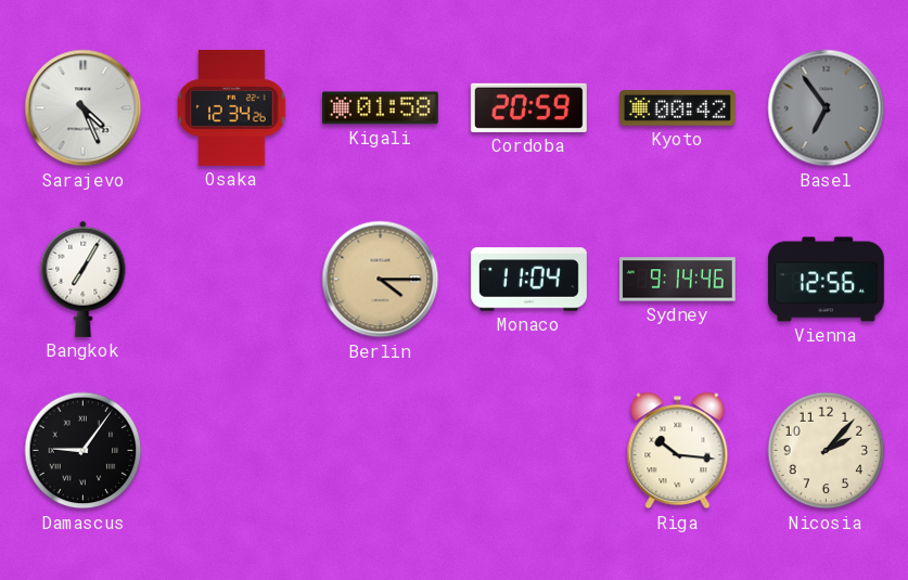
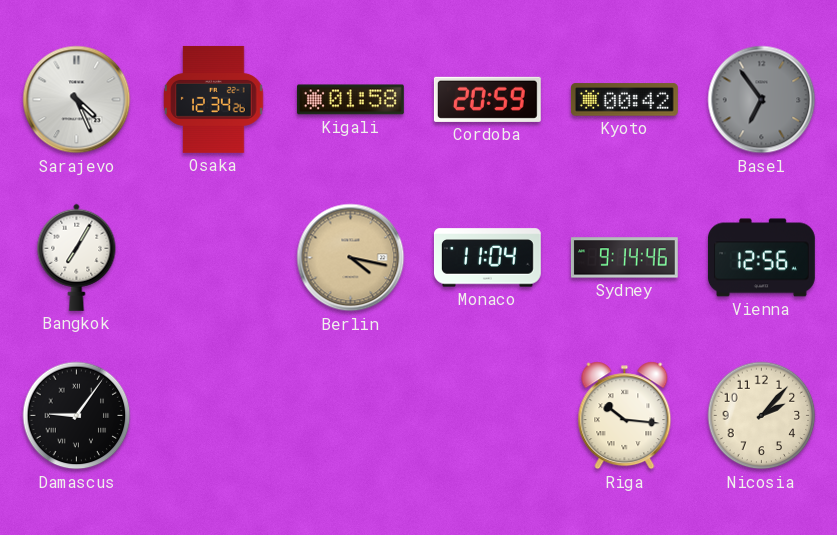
Berlin: 4:15 -> 4:17
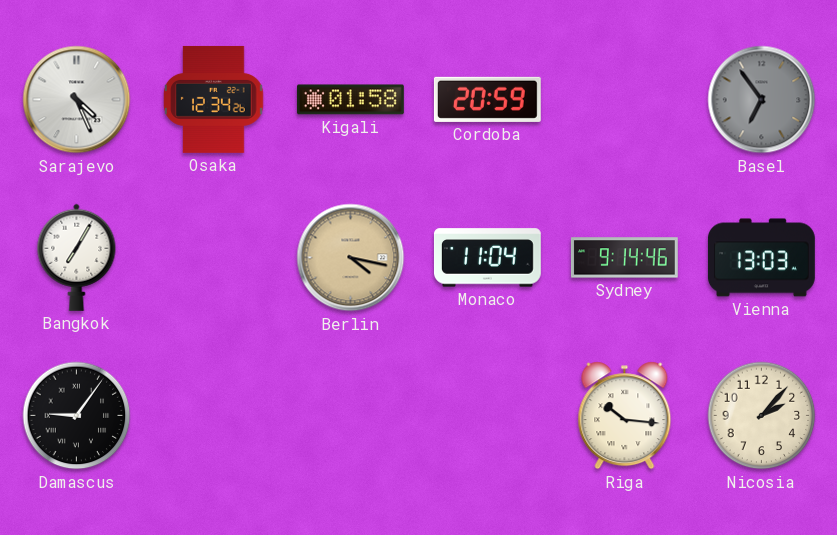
Kyoto: 00:42 -> none
Vienna: 12:56 -> 13:03
